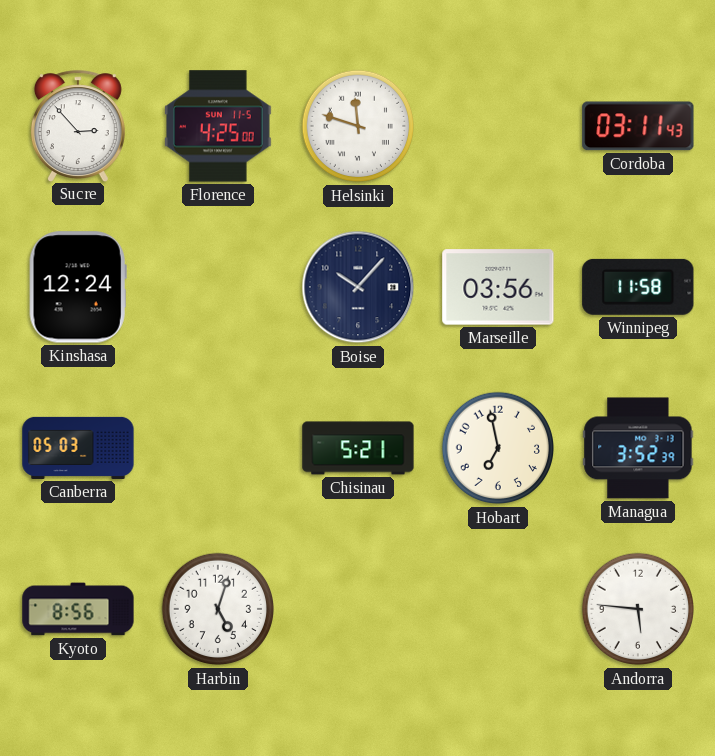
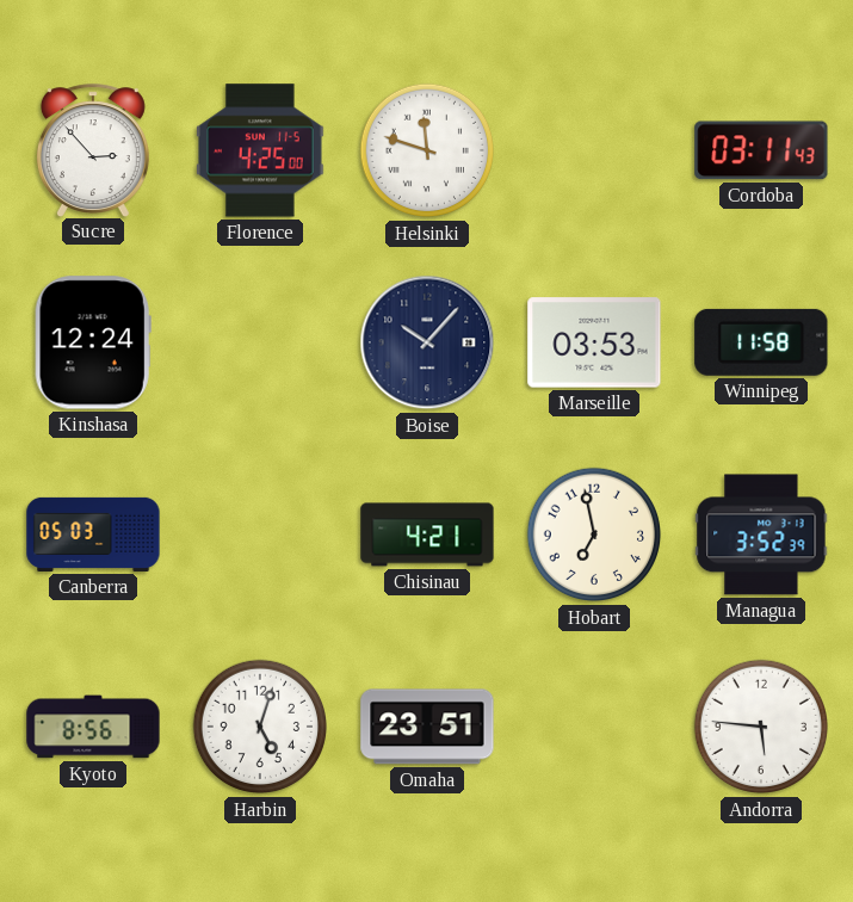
Marseille: 03:56 -> 03:53
Chisinau: 5:21 -> 4:21
Omaha: none -> 23:51
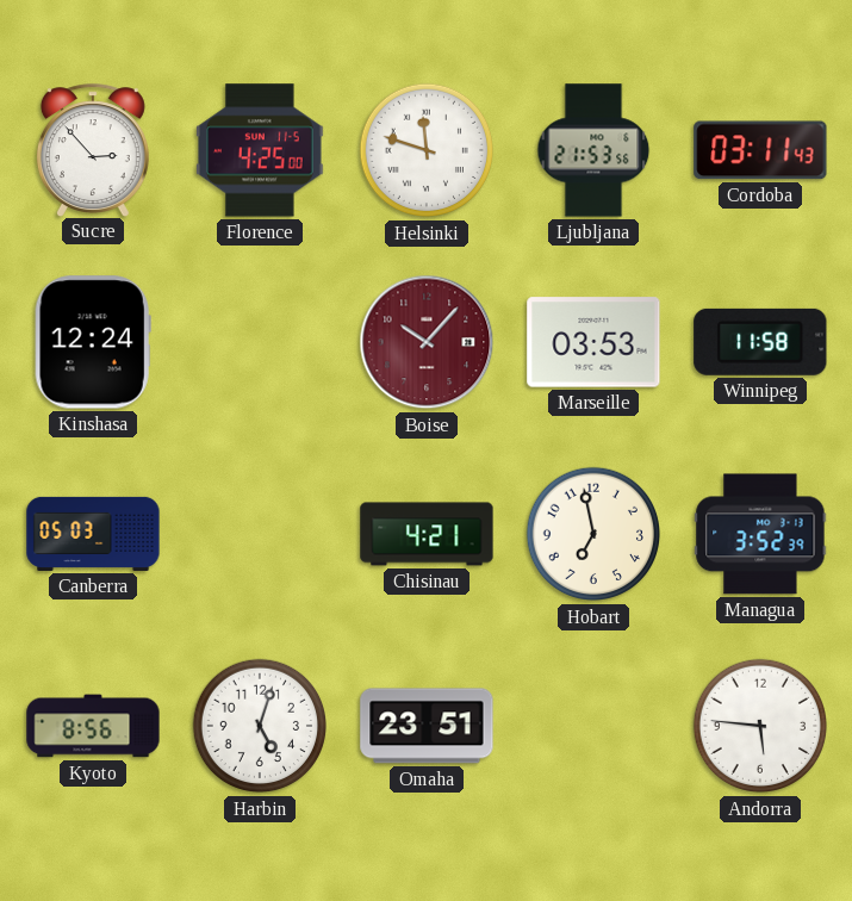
Ljubljana: none -> 21:53
Boise dial: navy -> burgundy
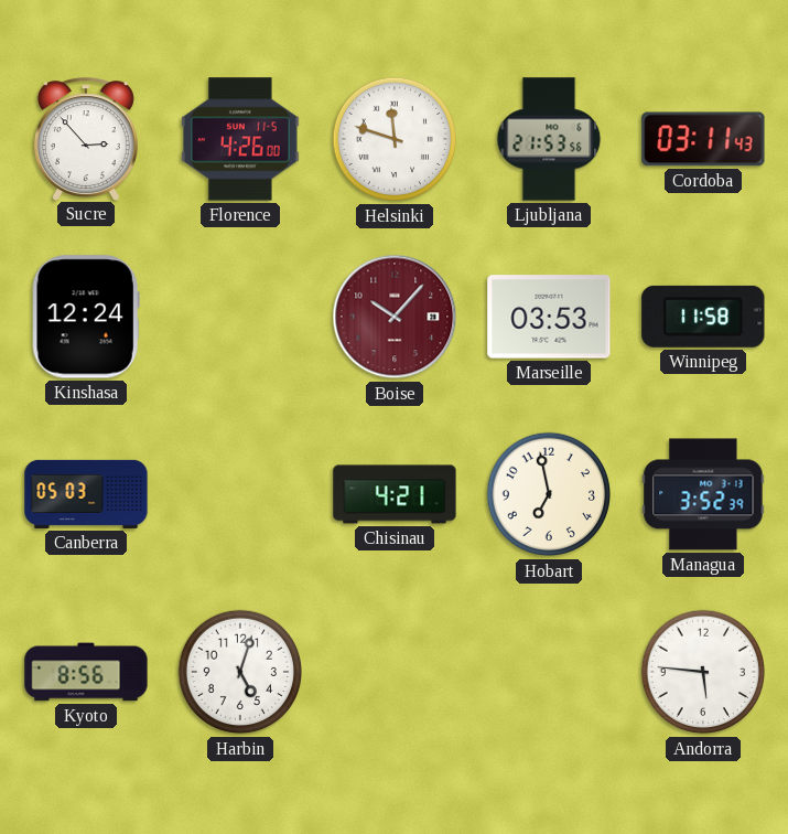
Florence: 4:25 -> 4:26
Omaha: 23:51 -> none
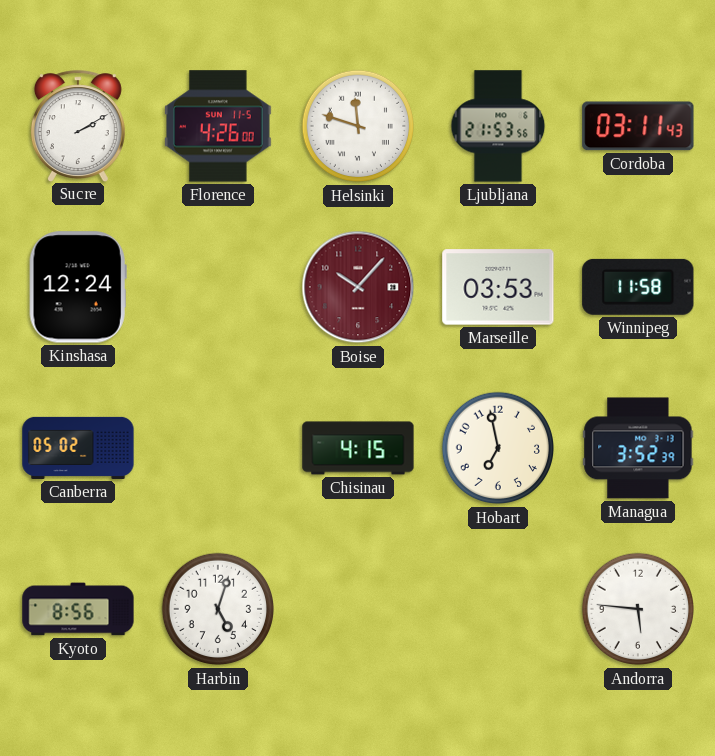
Sucre: 2:53 -> 2:10
Canberra: 05:03 -> 05:02
Chisinau: 4:21 -> 4:15
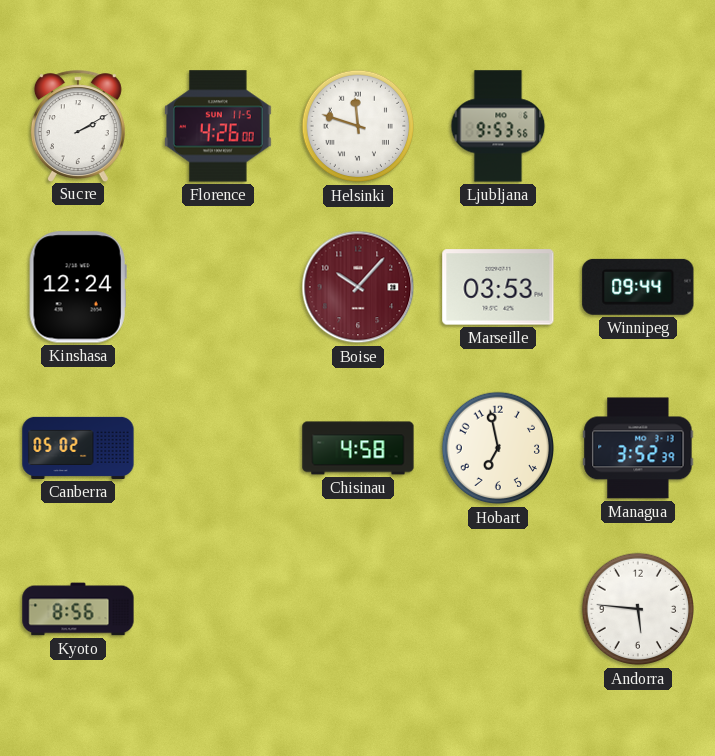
Ljubljana: 21:53 -> 9:53
Cordoba: 03:11 -> none
Winnipeg: 11:58 -> 09:44
Chisinau: 4:15 -> 4:58
Harbin: 5:03 -> none
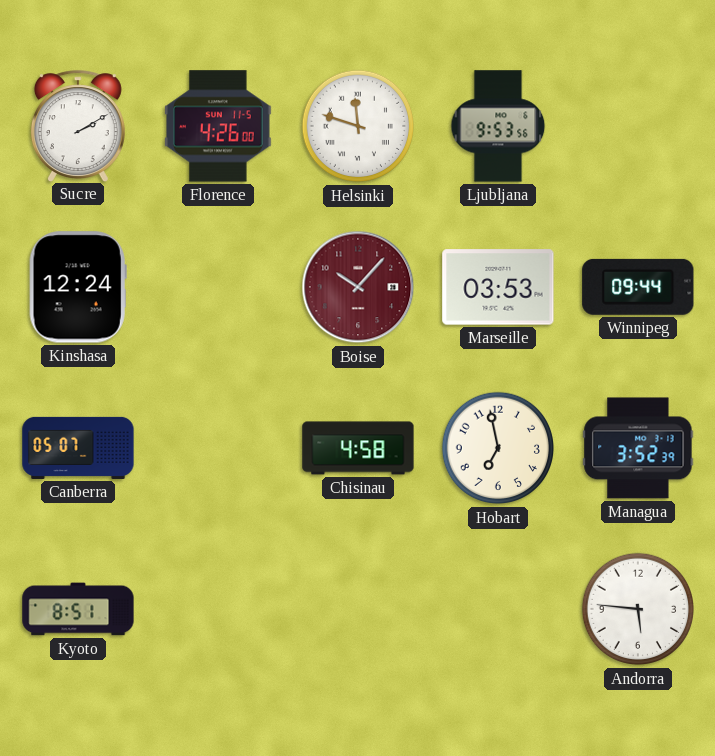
Canberra: 05:02 -> 05:07
Kyoto: 8:56 -> 8:51
